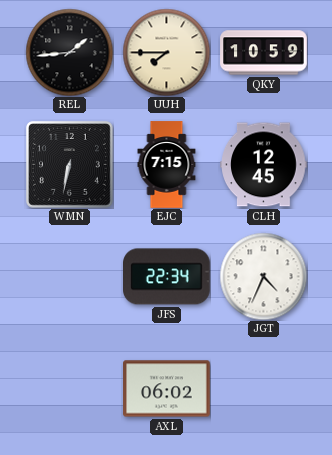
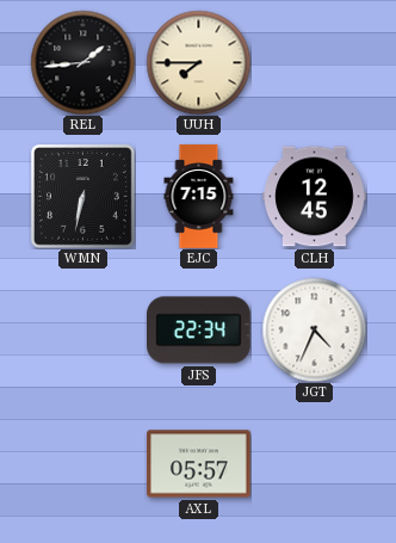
QKY: 10:59 -> none
AXL: 06:02 -> 05:57
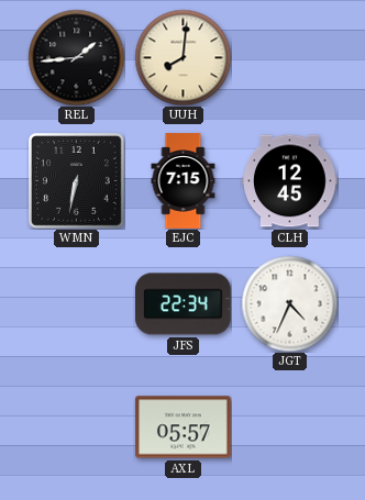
UUH: 7:45 -> 8:01
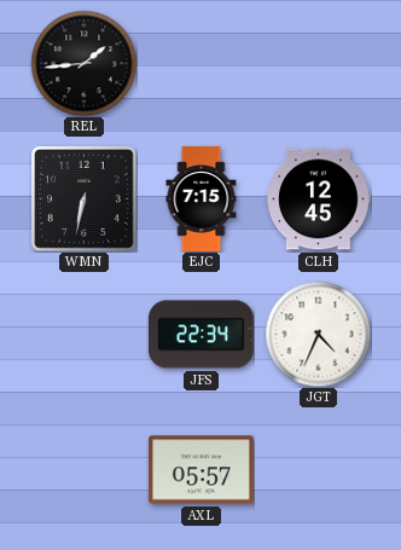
UUH: 8:01 -> none
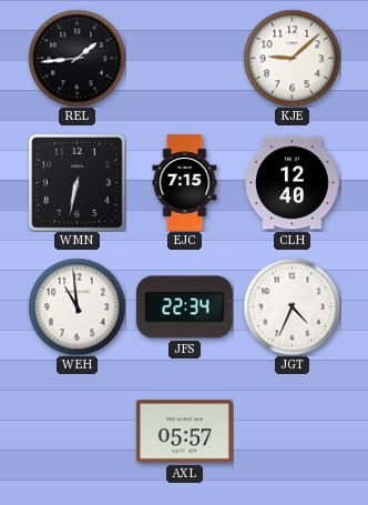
KJE: none -> 9:08
CLH: 12:45 -> 12:40
WEH: none -> 10:59
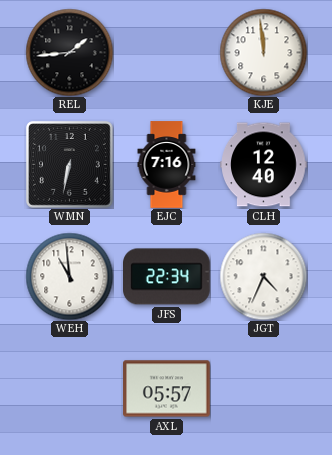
KJE: 9:08 -> 11:59
EJC: 7:15 -> 7:16
